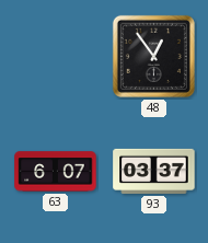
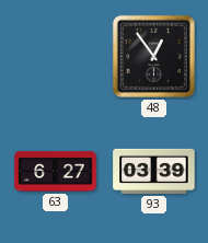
63: 6:07 -> 6:27
93: 03:37 -> 03:39
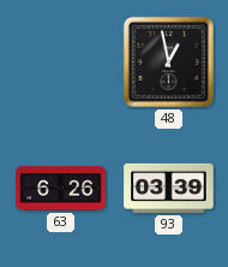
48: 12:54 -> 12:58
63: 6:27 -> 6:26
